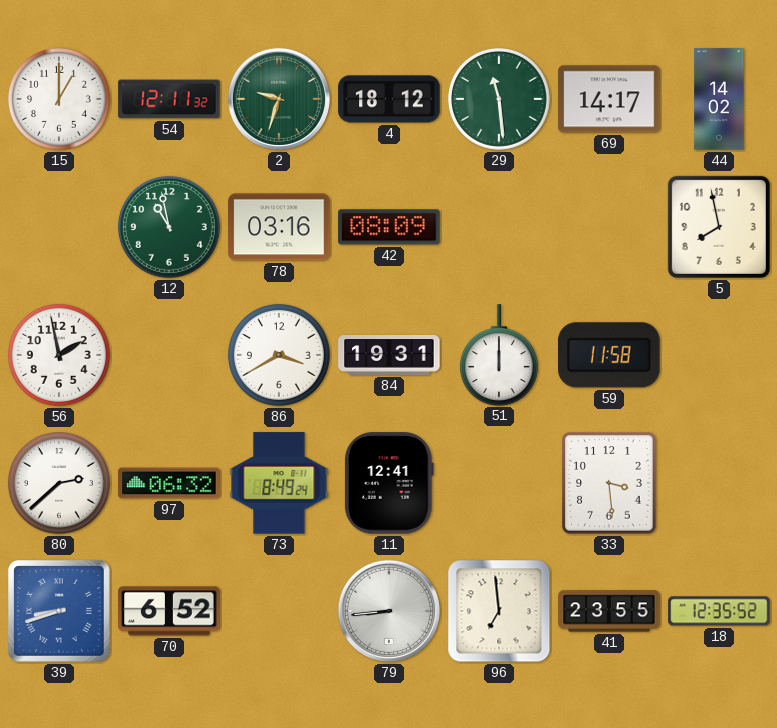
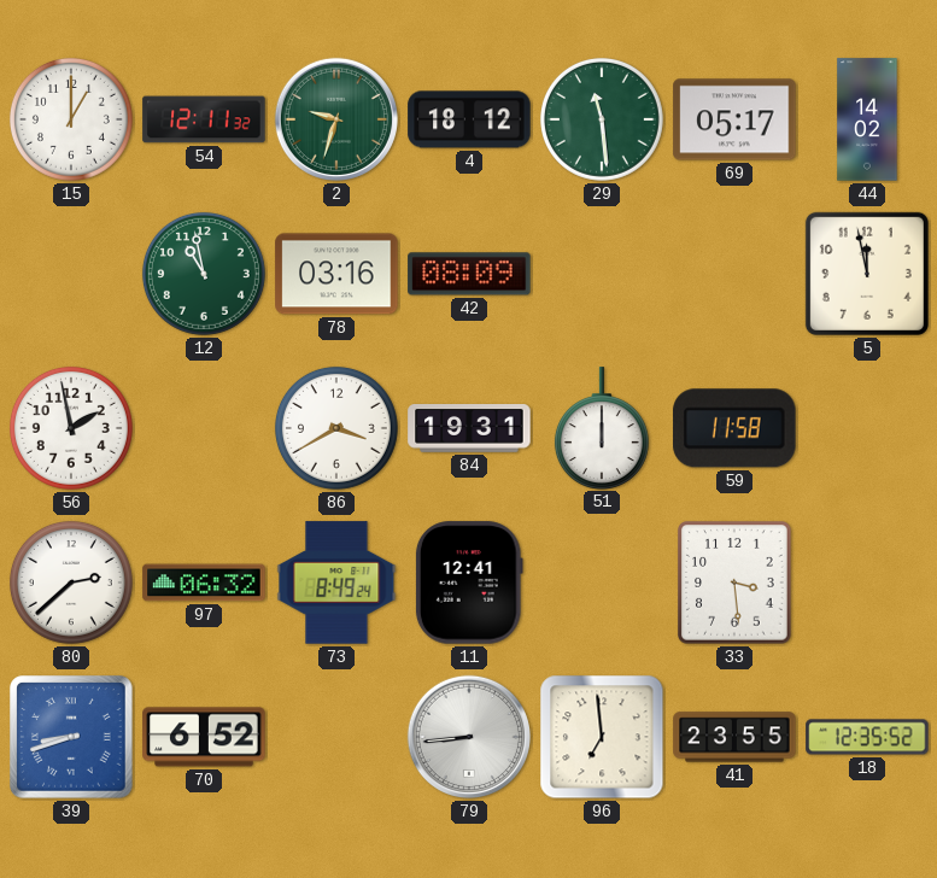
69: 14:17 -> 05:17
5: 7:58 -> 11:58
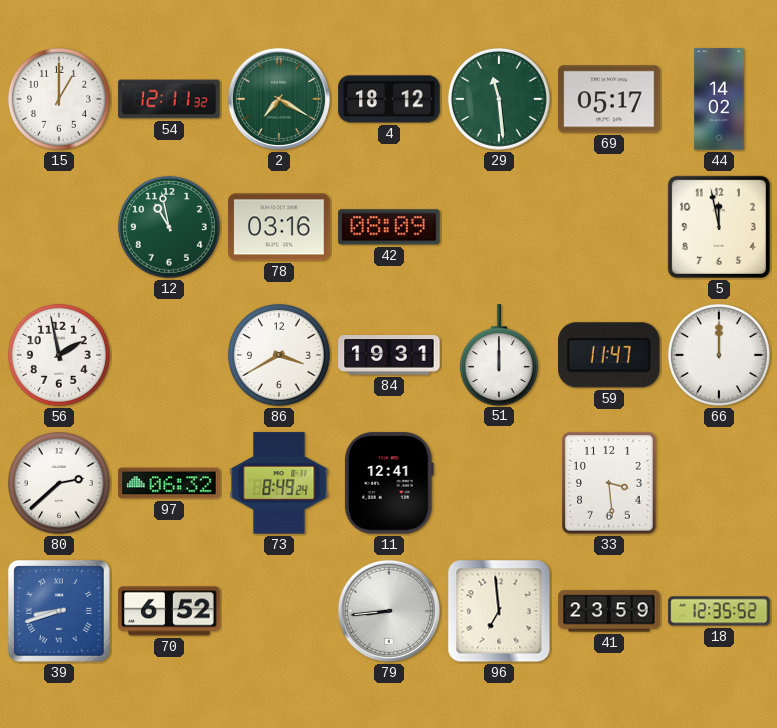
2: 9:33 -> 7:20
59: 11:58 -> 11:47
66: none -> 12:00
41: 23:55 -> 23:59
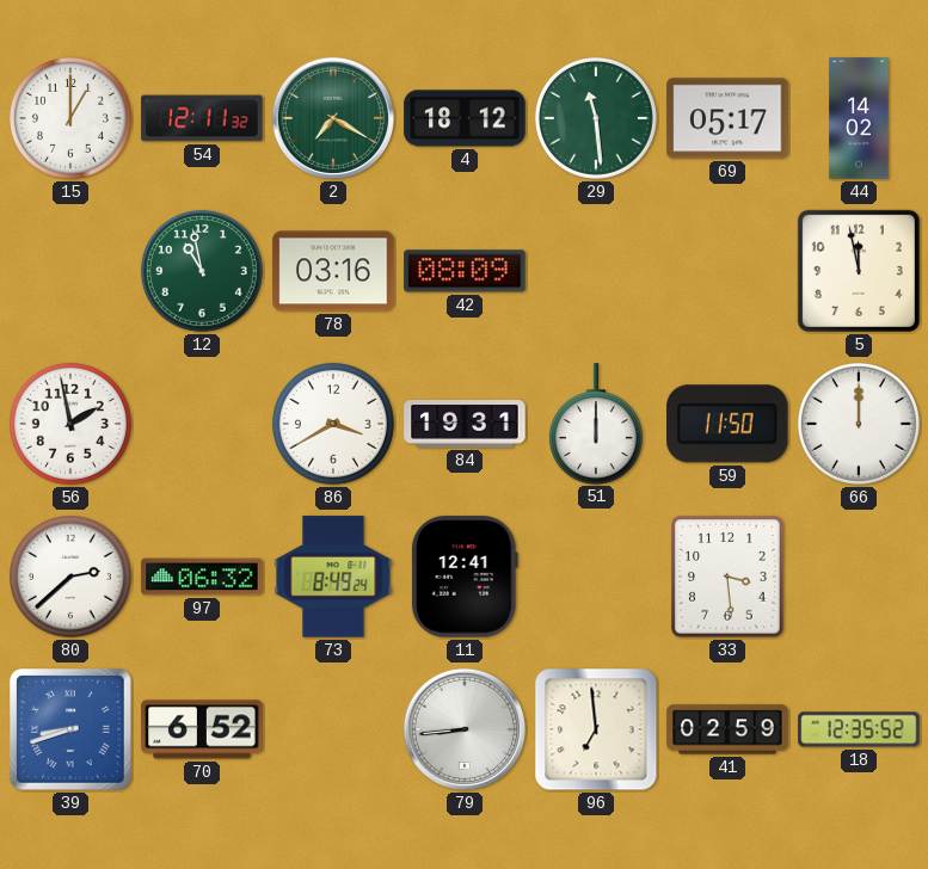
59: 11:47 -> 11:50
41: 23:59 -> 02:59
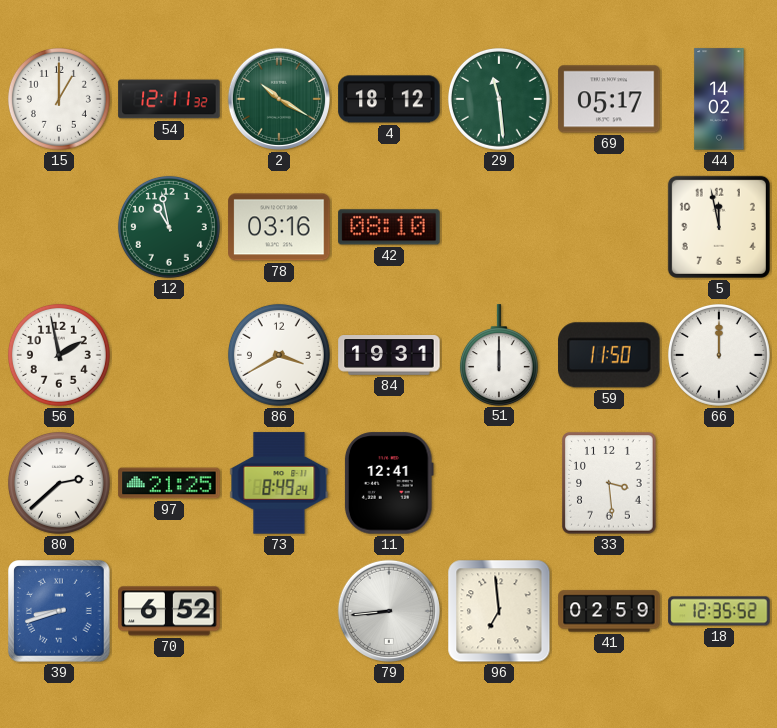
2: 7:20 -> 10:20
42: 08:09 -> 08:10
97: 06:32 -> 21:25
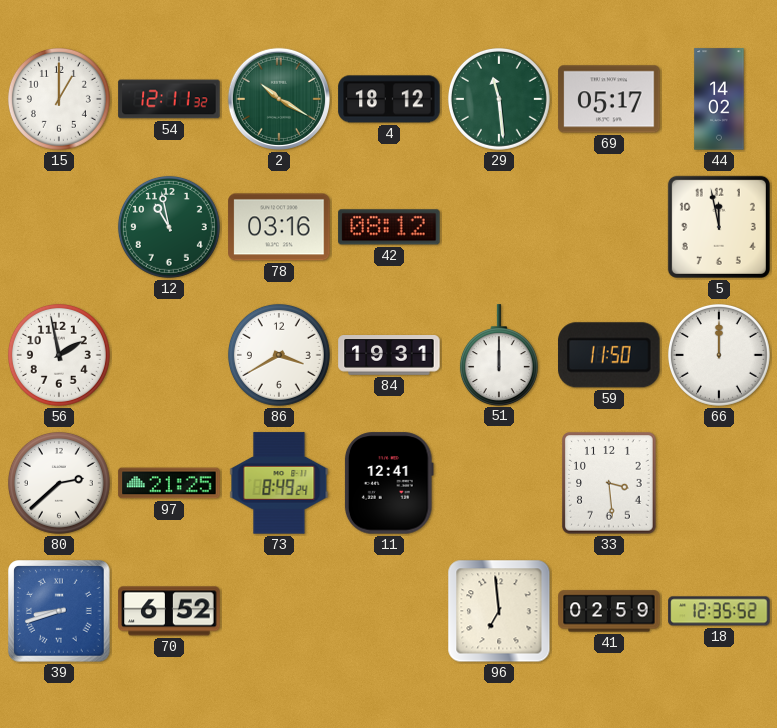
42: 08:10 -> 08:12
79: 8:44 -> none
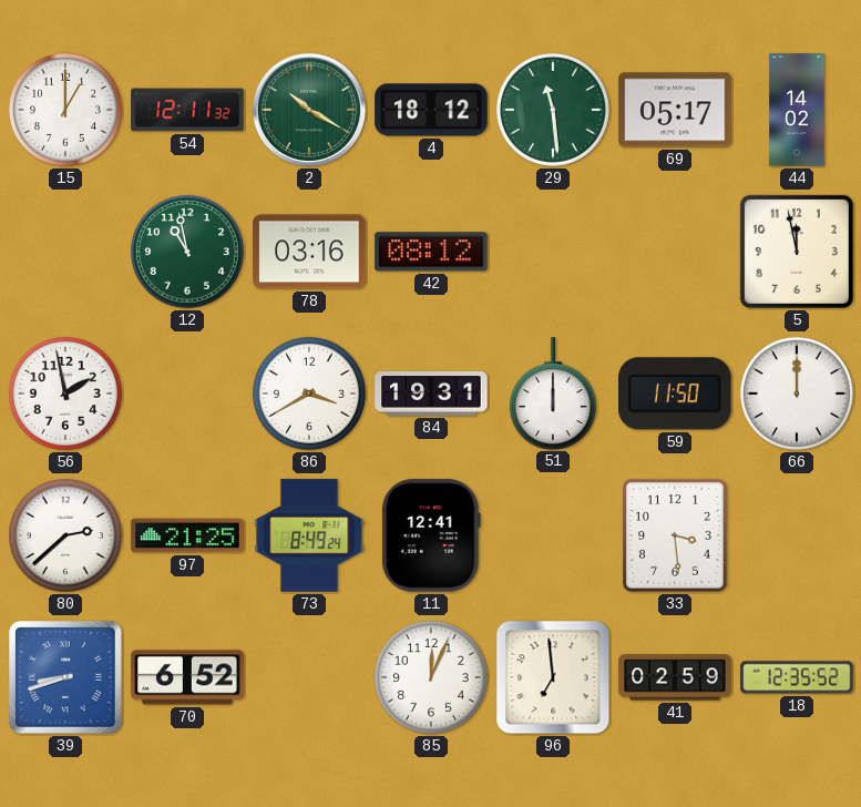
85: none -> 12:04
